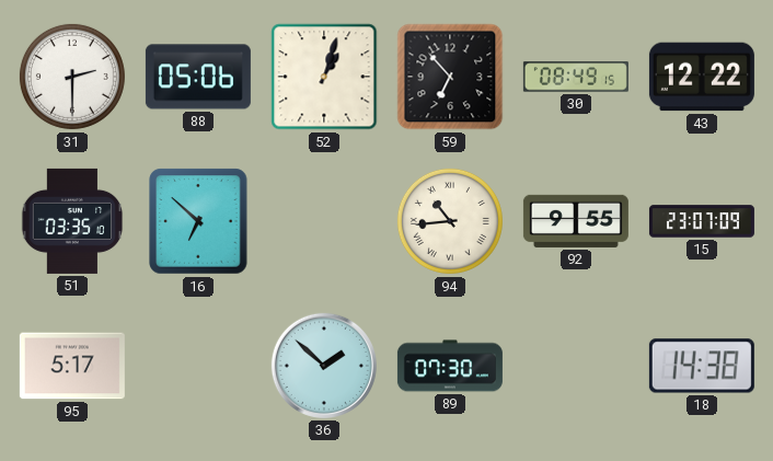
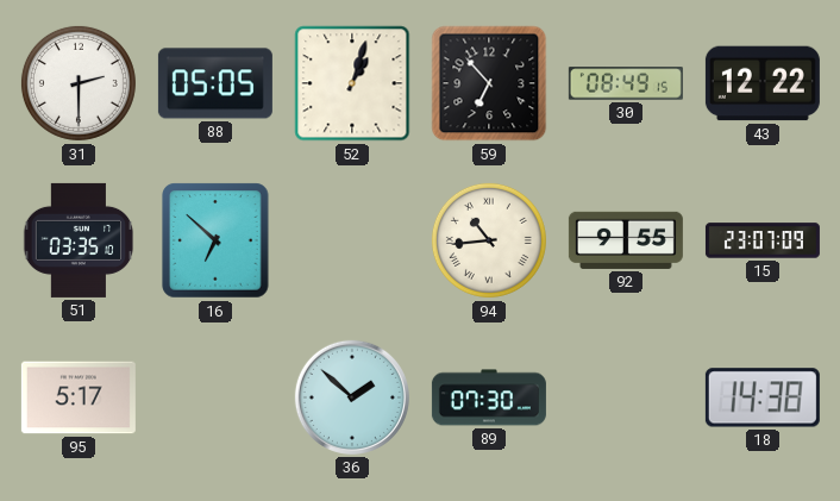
88: 05:06 -> 05:05
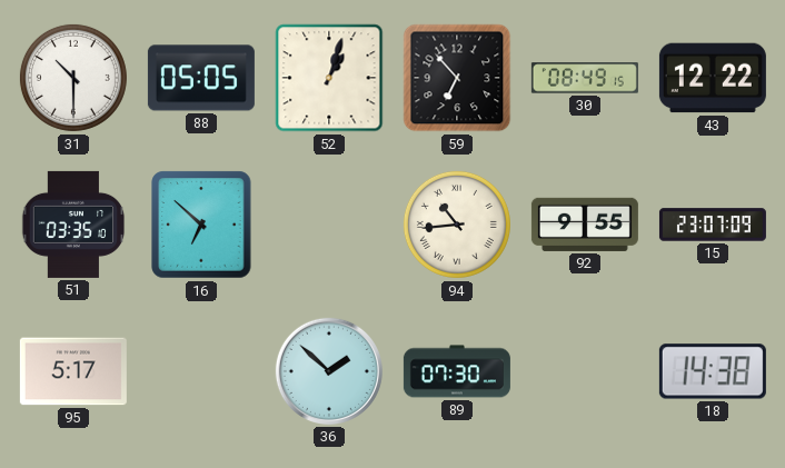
31: 2:30 -> 10:30
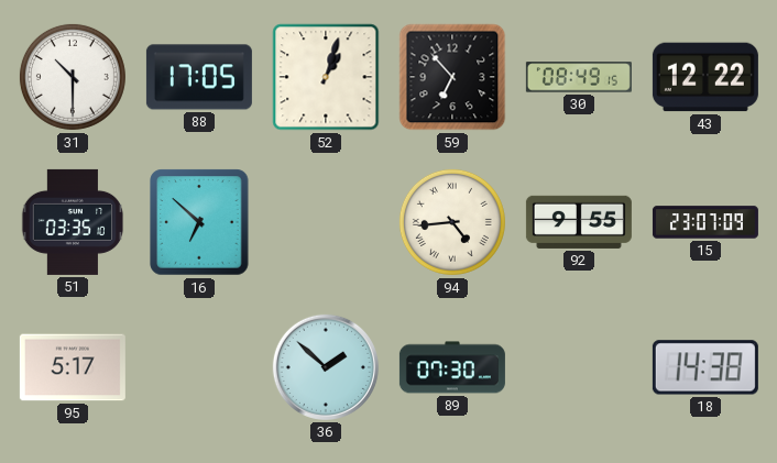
88: 05:05 -> 17:05
94: 10:44 -> 4:44
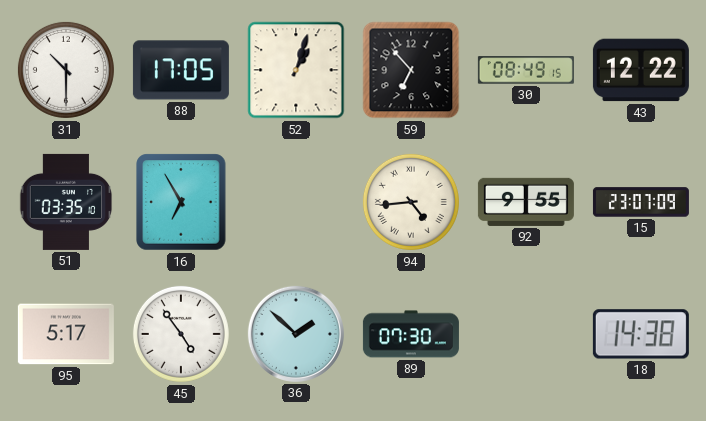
16: 6:52 -> 6:55
45: none -> 4:54
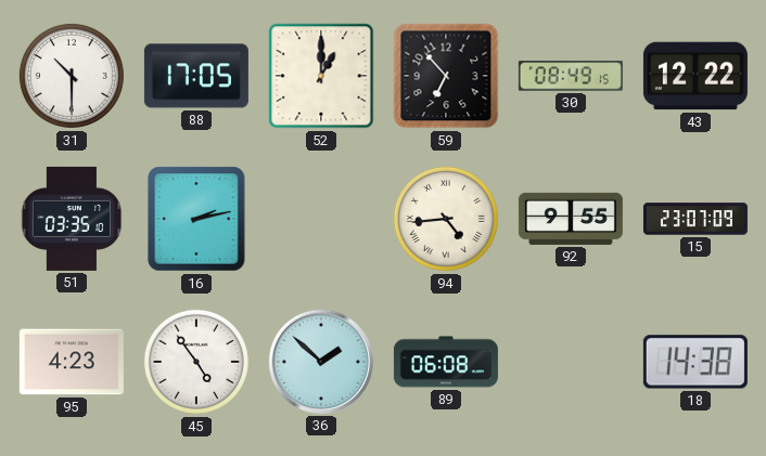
52: 1:03 -> 1:00
16: 6:55 -> 2:13
95: 5:17 -> 4:23
89: 07:30 -> 06:08
